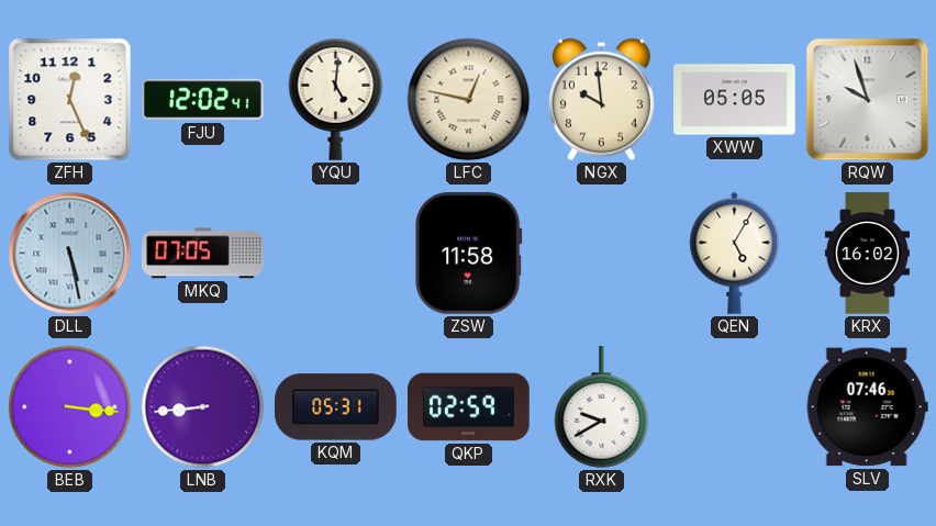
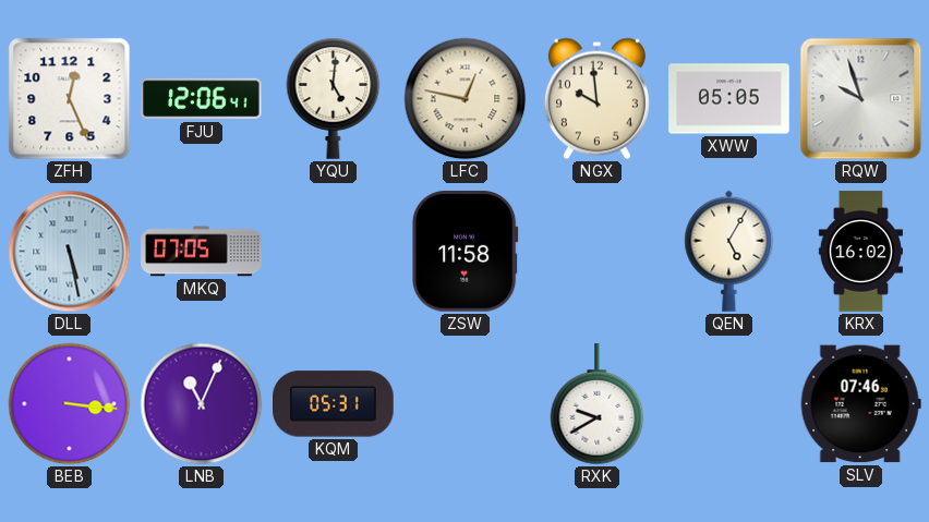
FJU: 12:02 -> 12:06
LNB: 8:44 -> 11:04
QKP: 02:59 -> none
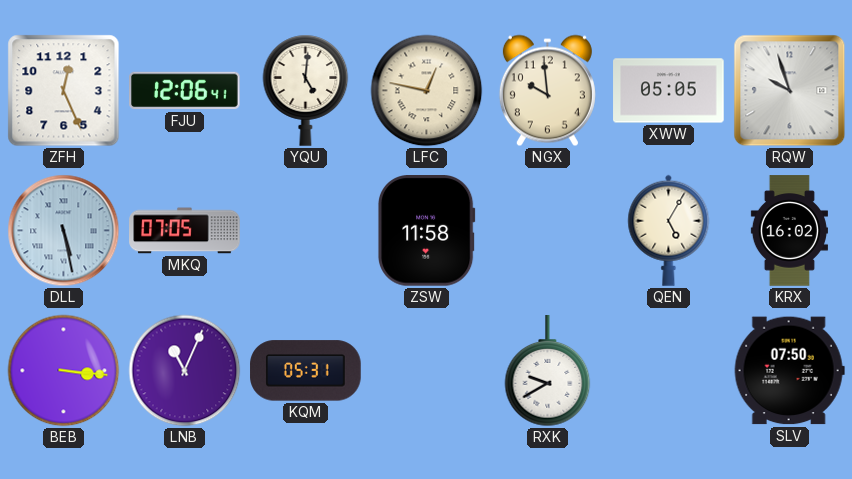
SLV: 07:46 -> 07:50
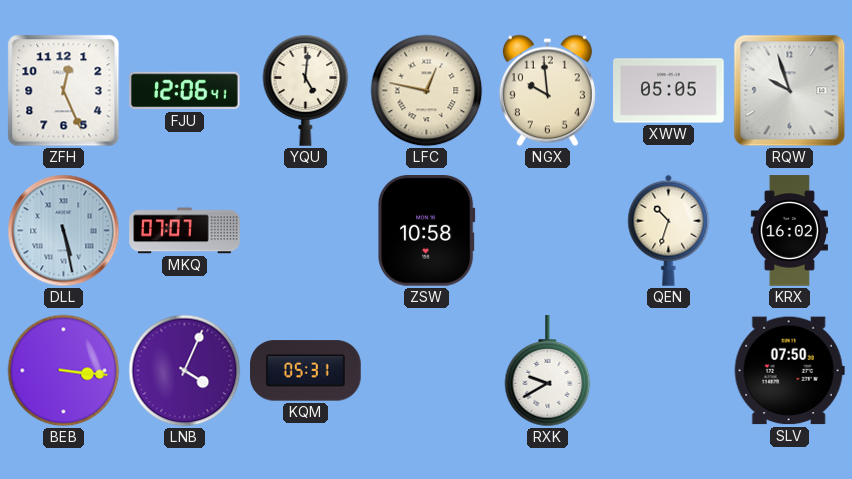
MKQ: 07:05 -> 07:07
ZSW: 11:58 -> 10:58
QEN: 5:05 -> 10:33
LNB: 11:04 -> 4:04
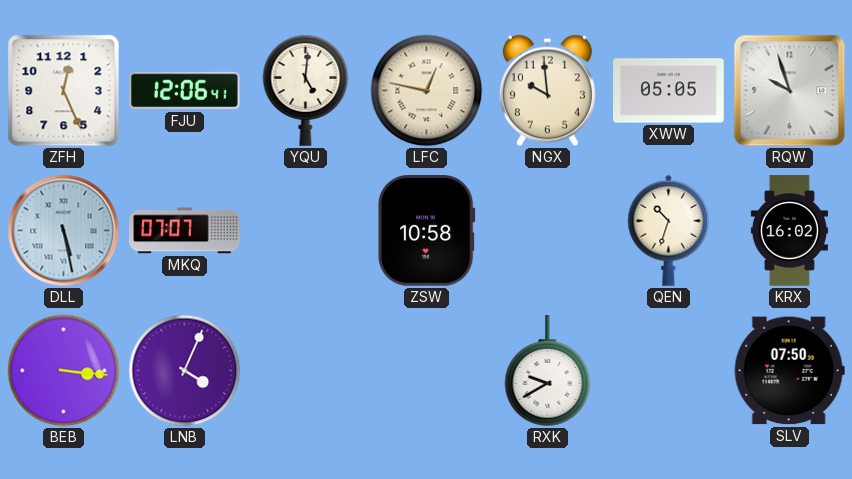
KQM: 05:31 -> none
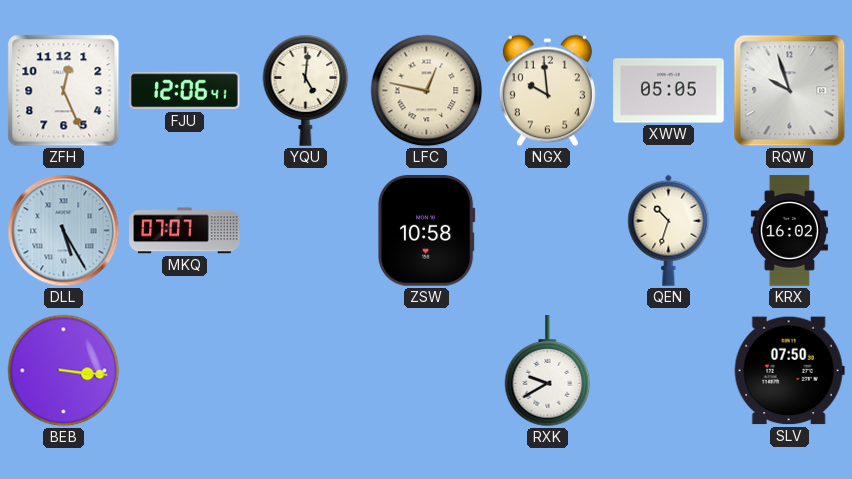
DLL: 5:28 -> 5:25
LNB: 4:04 -> none
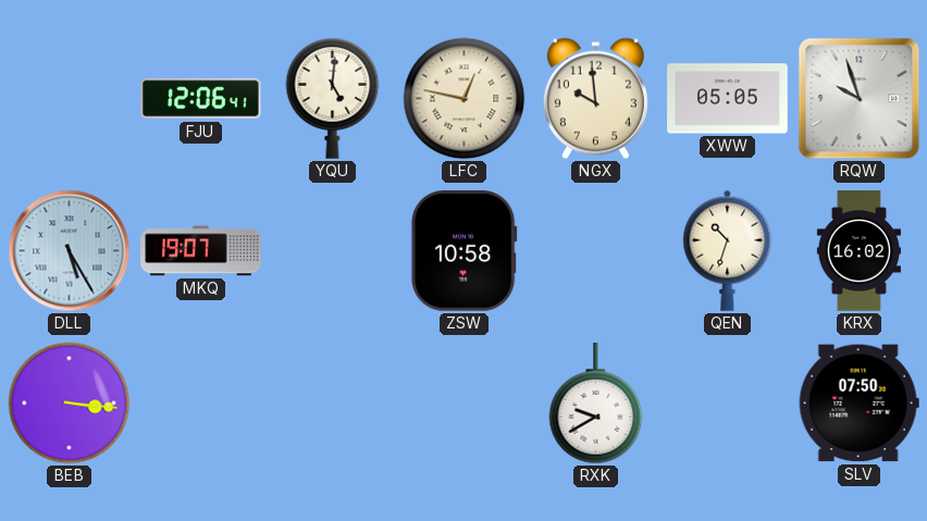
ZFH: 12:26 -> none
MKQ: 07:07 -> 19:07
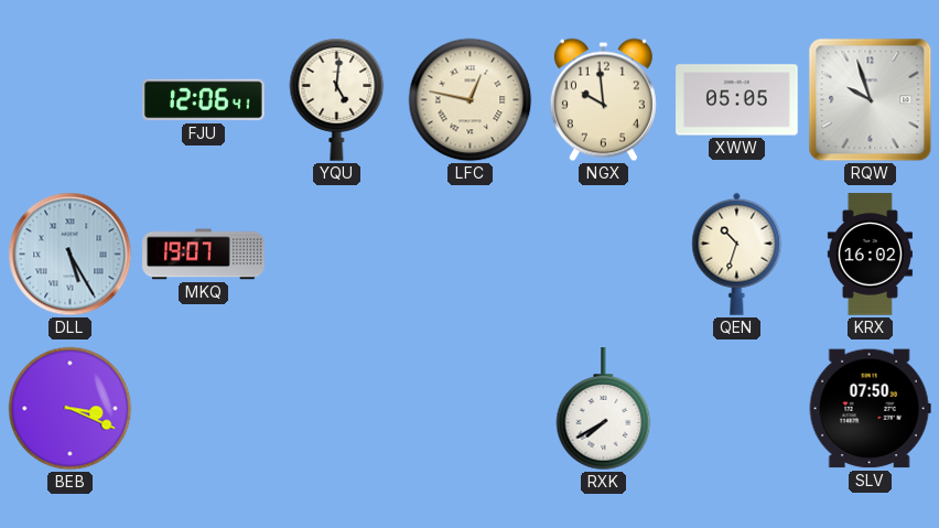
ZSW: 10:58 -> none
BEB: 3:16 -> 3:19
RXK: 9:40 -> 7:40
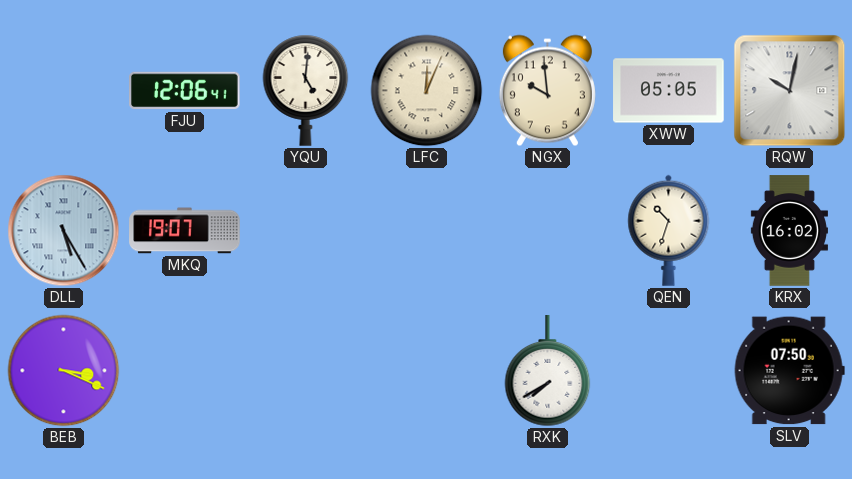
LFC: 12:47 -> 12:04
RQW: 9:57 -> 10:02
